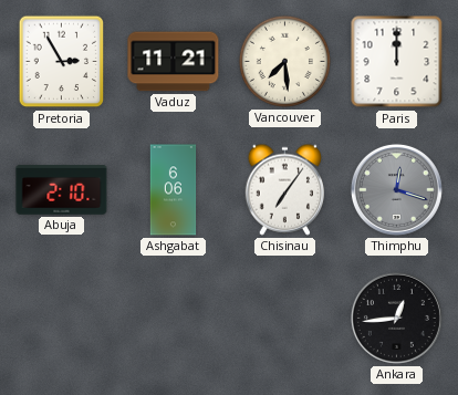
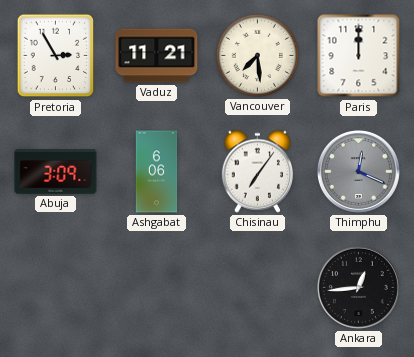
Abuja: 2:10 -> 3:09
Thimphu: 12:18 -> 12:19
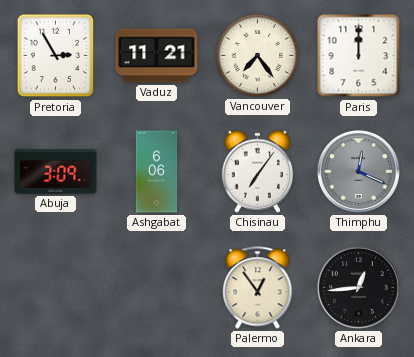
Vancouver: 7:29 -> 7:24
Palermo: none -> 12:54
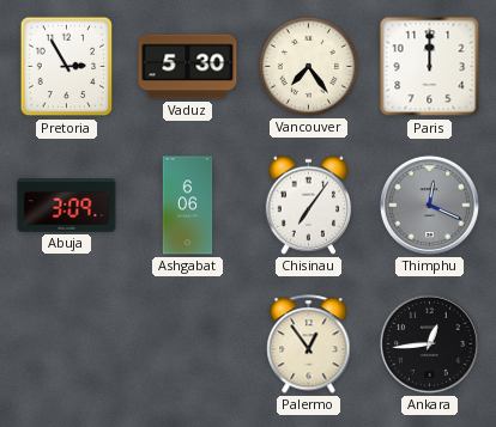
Vaduz: 11:21 -> 5:30
